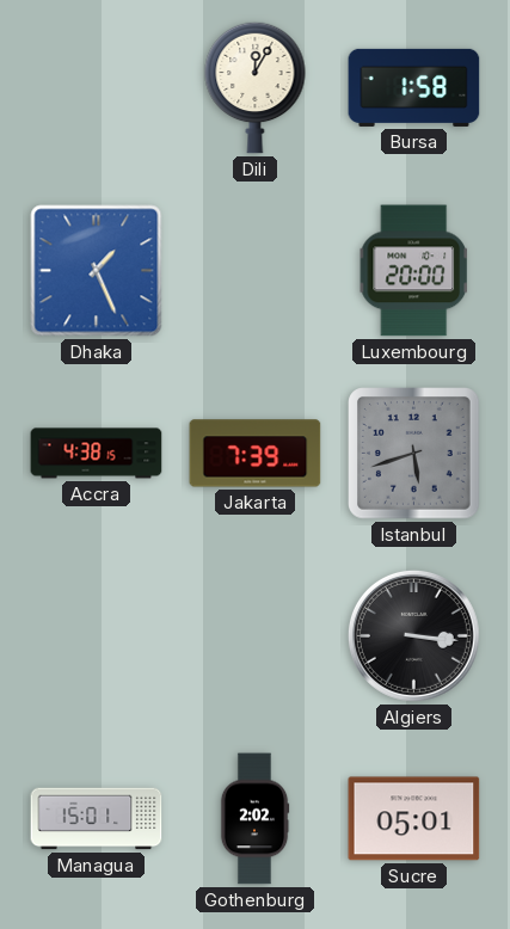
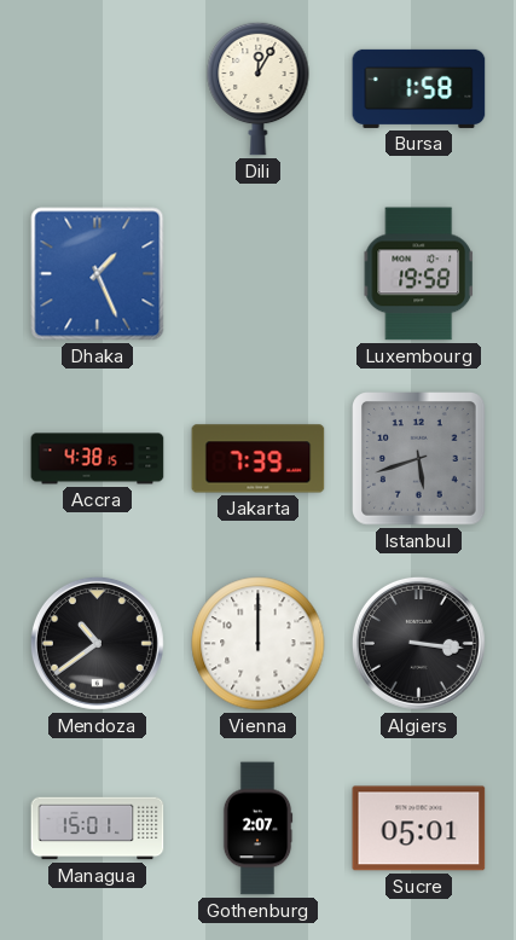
Luxembourg: 20:00 -> 19:58
Mendoza: none -> 10:39
Vienna: none -> 12:00
Gothenburg: 2:02 -> 2:07
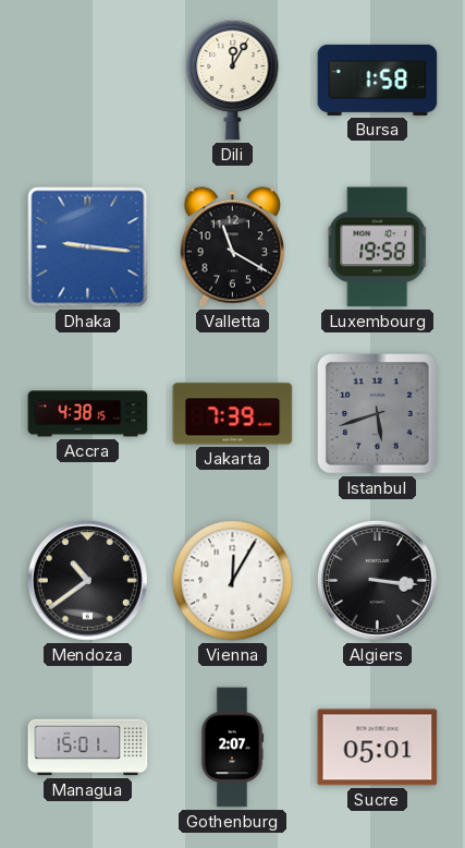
Dhaka: 1:26 -> 9:16
Valletta: none -> 11:20
Vienna: 12:00 -> 12:05
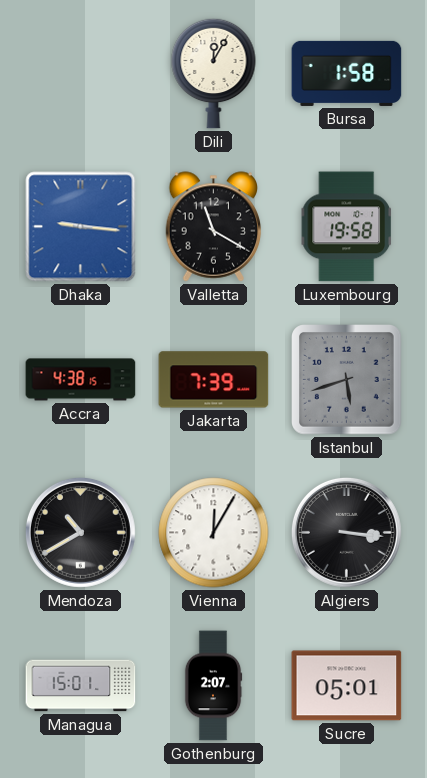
Mendoza: 10:39 -> 10:40
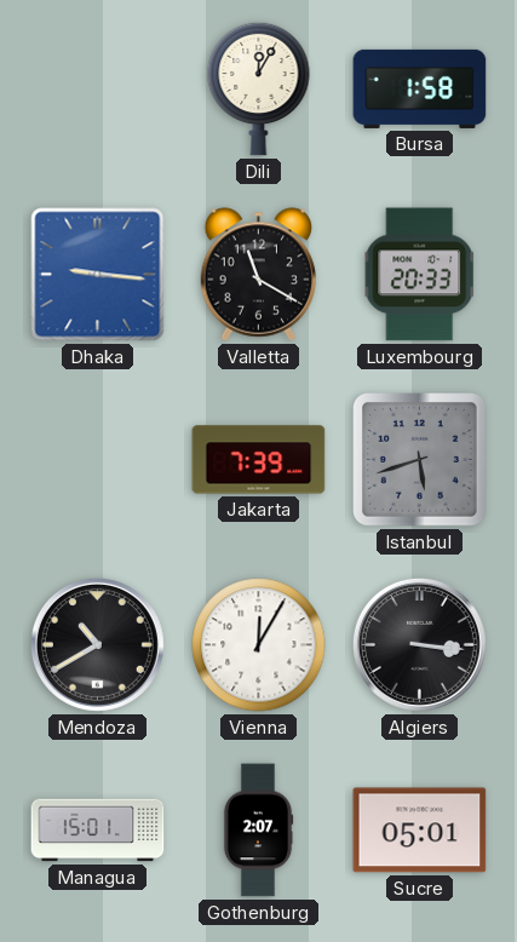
Luxembourg: 19:58 -> 20:33
Accra: 4:38 -> none
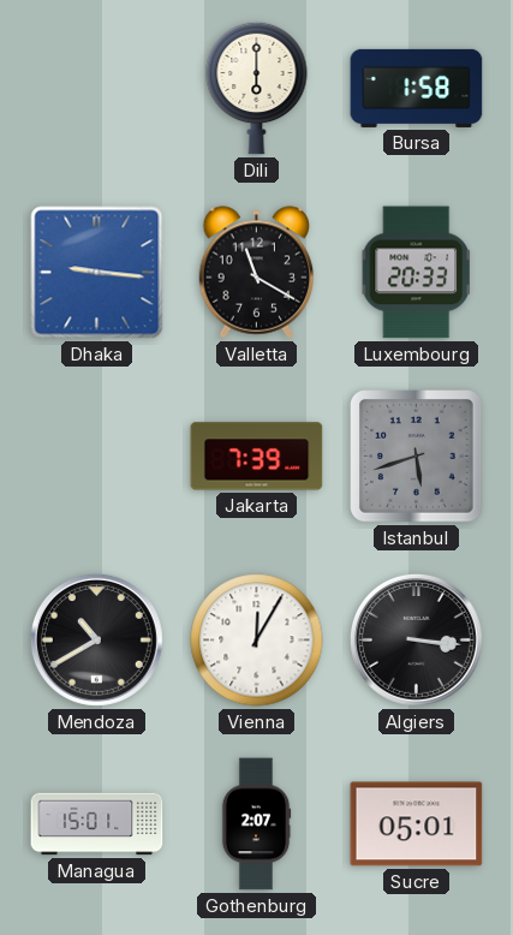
Dili: 12:05 -> 6:00
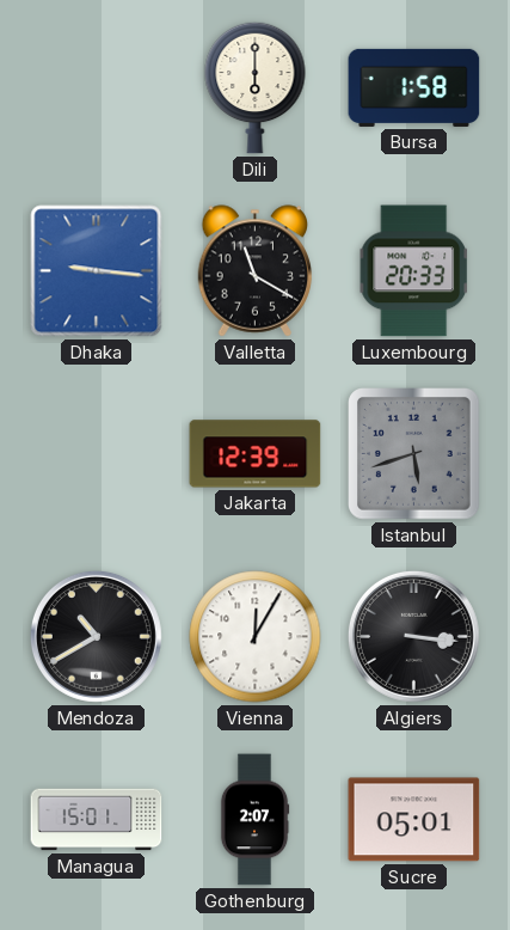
Jakarta: 7:39 -> 12:39
